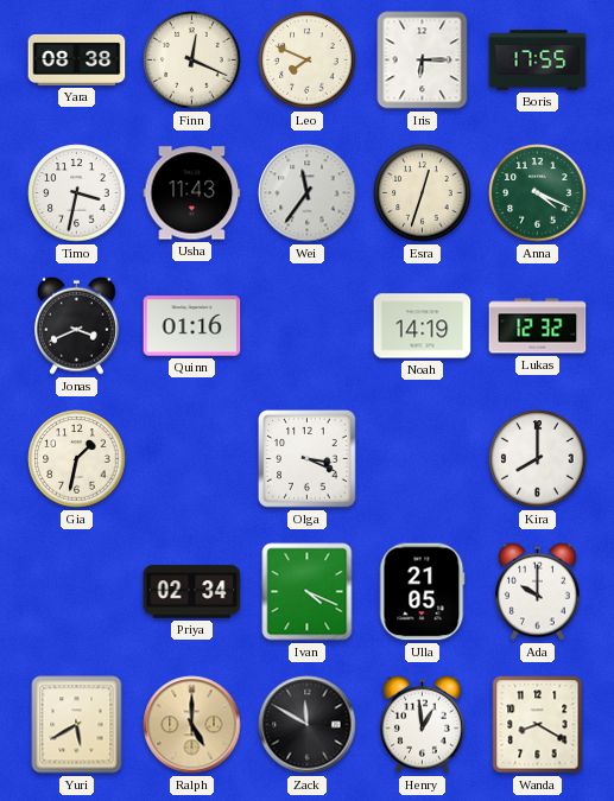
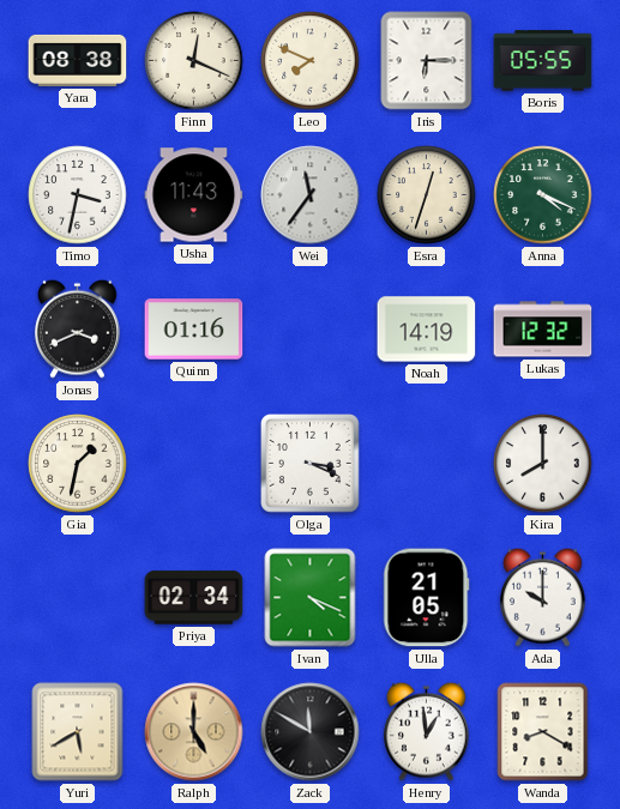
Boris: 17:55 -> 05:55
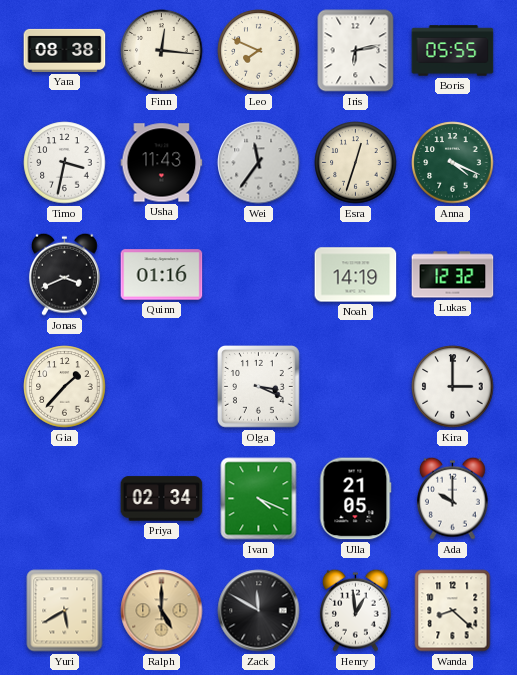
Finn: 12:19 -> 12:16
Iris: 6:15 -> 6:13
Gia: 1:32 -> 1:37
Kira: 8:00 -> 3:00
Wanda: 8:20 -> 8:22
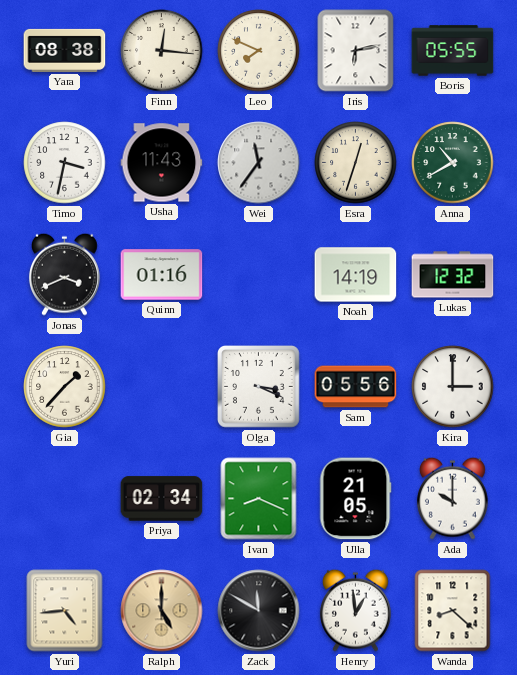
Anna: 4:19 -> 10:40
Sam: none -> 05:56
Ivan: 4:19 -> 8:19
Yuri: 5:40 -> 4:44
